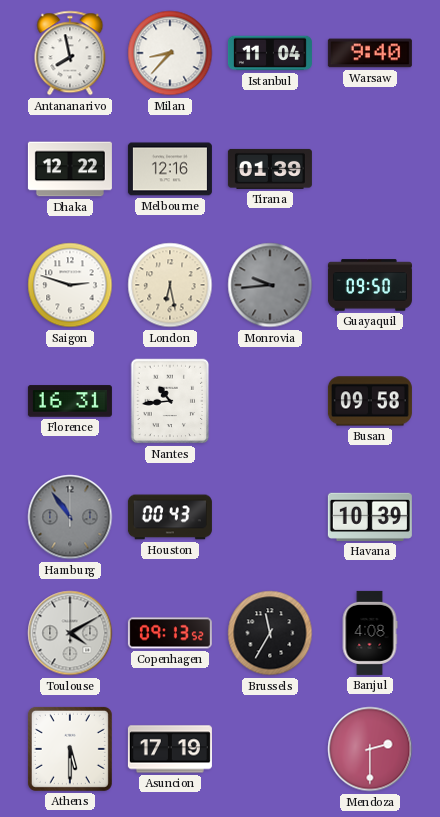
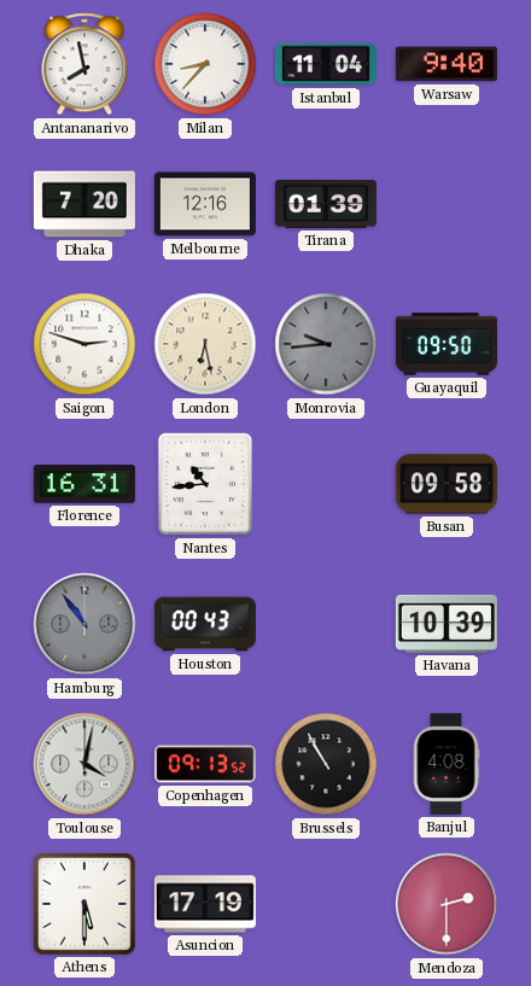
Dhaka: 12:22 -> 7:20
Toulouse: 4:10 -> 4:02
Brussels: 11:35 -> 10:55
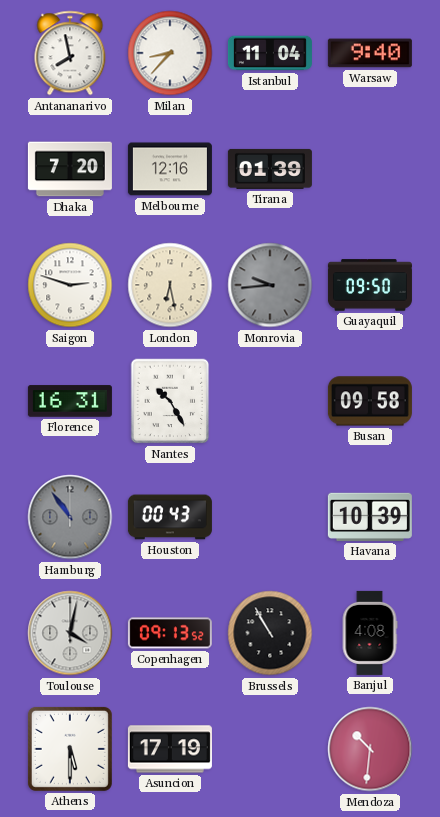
Nantes: 10:44 -> 10:25
Mendoza: 2:30 -> 10:31
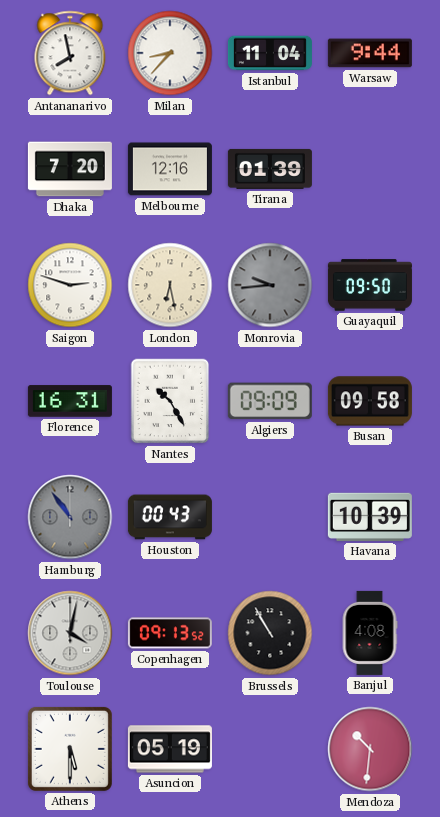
Warsaw: 9:40 -> 9:44
Algiers: none -> 09:09
Asuncion: 17:19 -> 05:19
